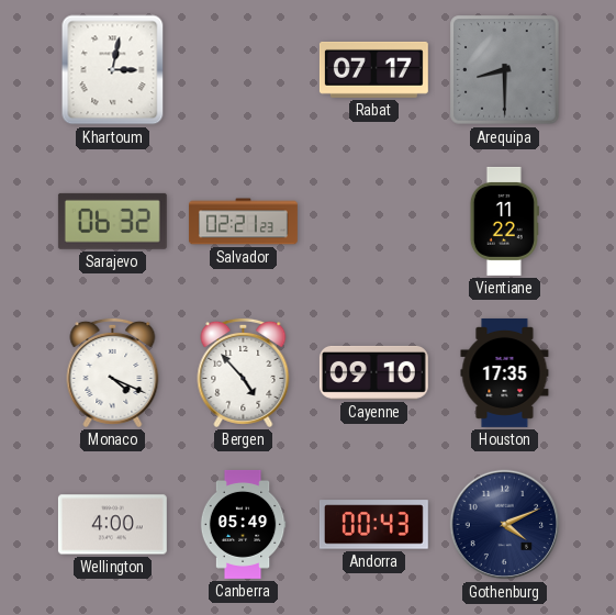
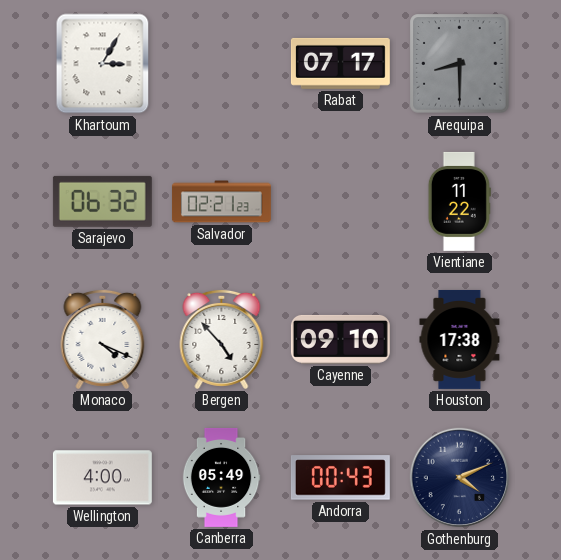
Khartoum: 3:02 -> 3:05
Houston: 17:35 -> 17:38
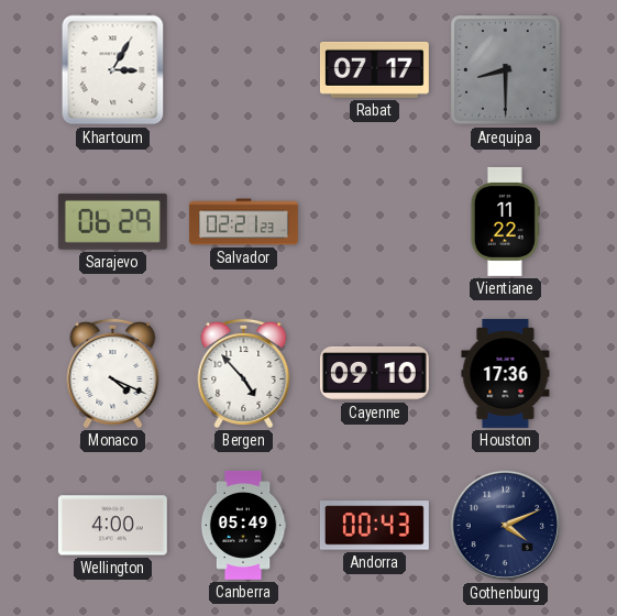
Sarajevo: 06:32 -> 06:29
Houston: 17:38 -> 17:36
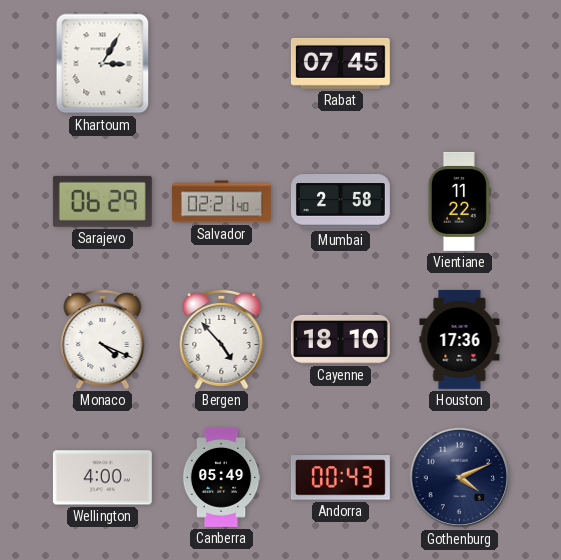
Rabat: 07:17 -> 07:45
Arequipa: 8:30 -> none
Salvador: 02:21:23 -> 02:21:40
Mumbai: none -> 2:58
Cayenne: 09:10 -> 18:10
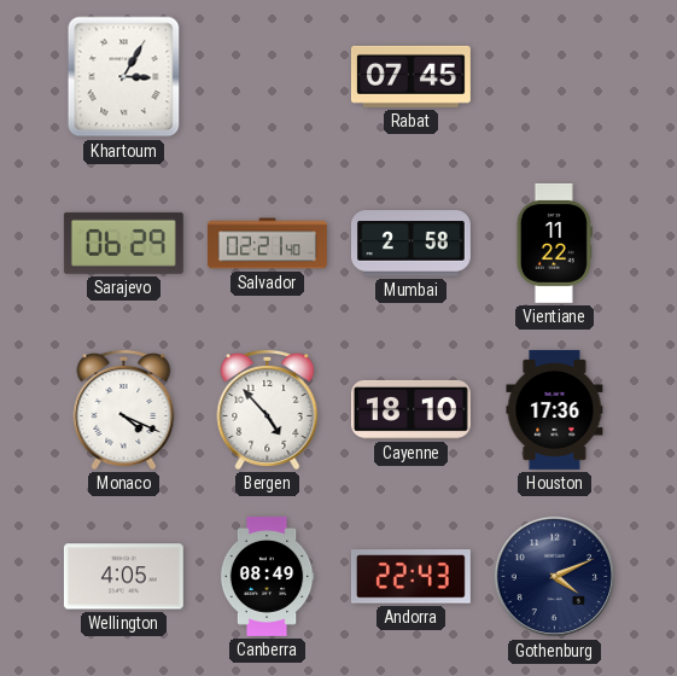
Wellington: 4:00 -> 4:05
Canberra: 05:49 -> 08:49
Andorra: 00:43 -> 22:43
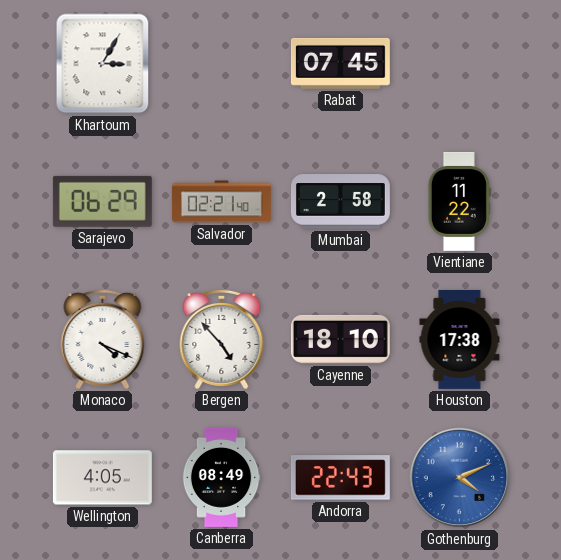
Houston: 17:36 -> 17:38
Gothenburg dial: navy -> blue
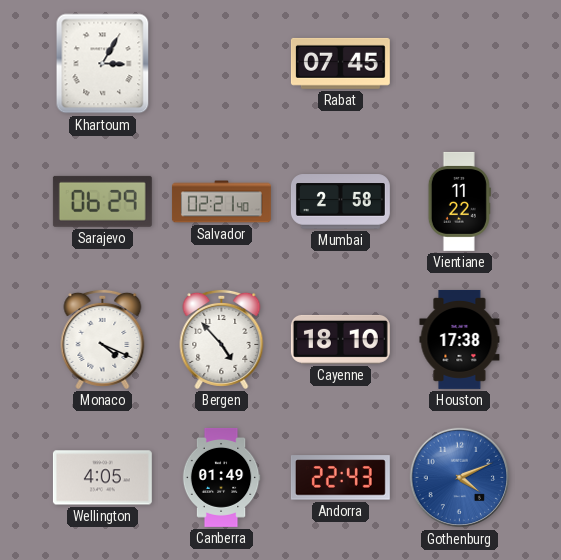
Canberra: 08:49 -> 01:49
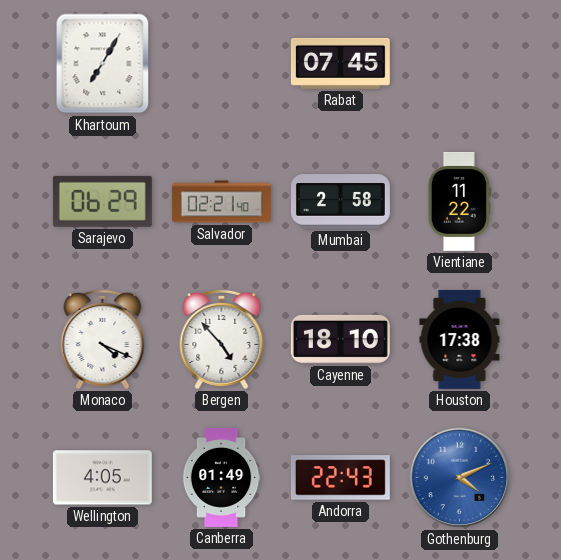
Khartoum: 3:05 -> 7:05
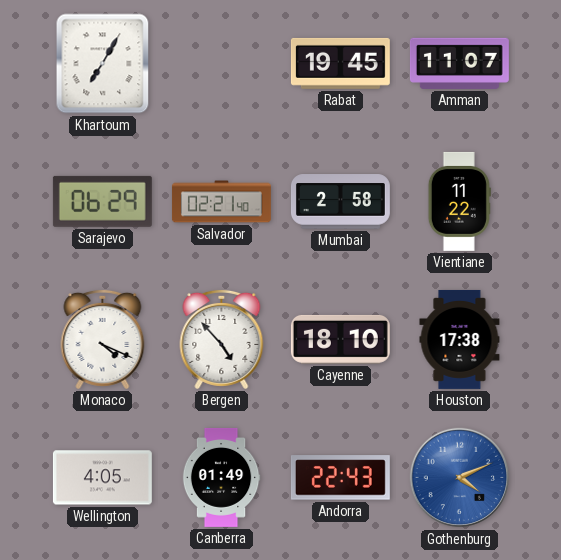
Rabat: 07:45 -> 19:45
Amman: none -> 11:07
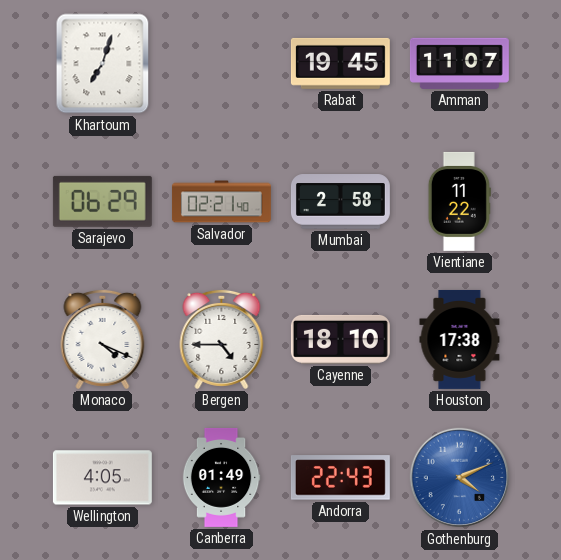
Khartoum: 7:05 -> 7:03
Bergen: 4:53 -> 4:45
